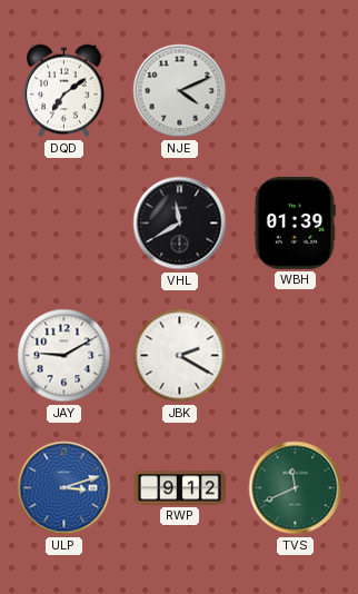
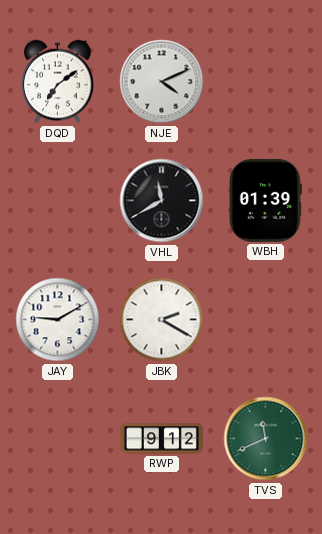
ULP: 3:12 -> none
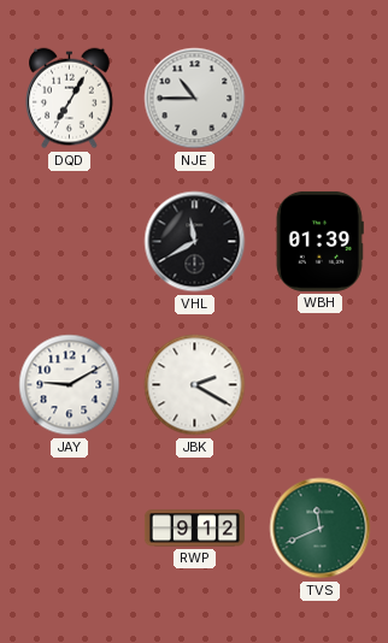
DQD: 7:09 -> 7:05
NJE: 4:11 -> 10:45
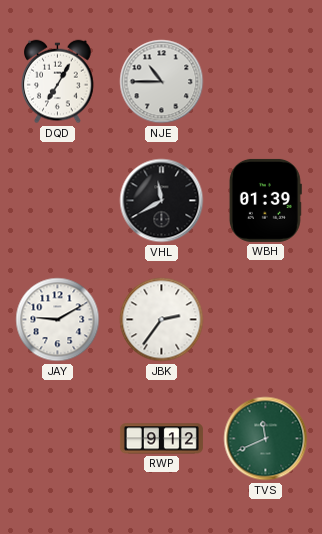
JBK: 2:20 -> 2:36
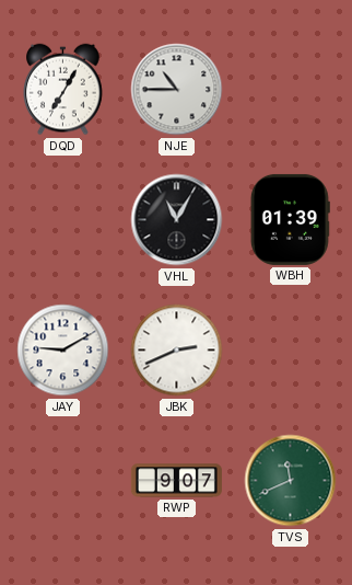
VHL: 11:40 -> 11:05
JBK: 2:36 -> 2:41
RWP: 9:12 -> 9:07
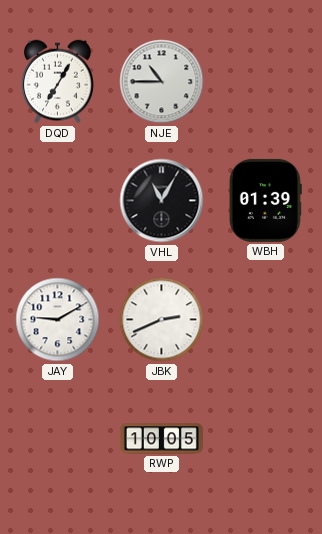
RWP: 9:07 -> 10:05
TVS: 11:41 -> none
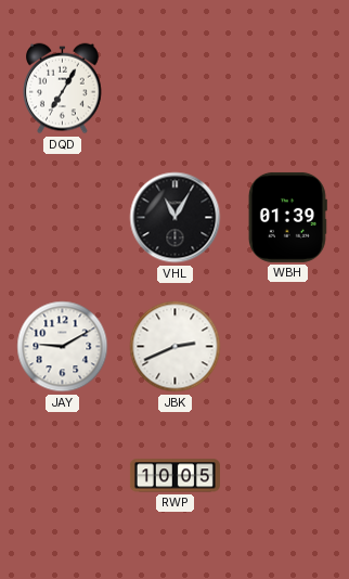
NJE: 10:45 -> none
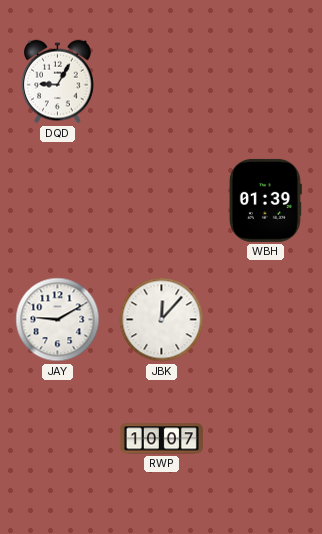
DQD: 7:05 -> 9:05
VHL: 11:05 -> none
JBK: 2:41 -> 12:07
RWP: 10:05 -> 10:07
